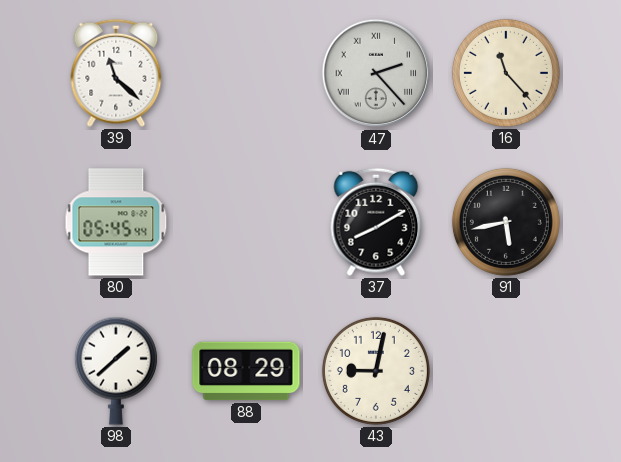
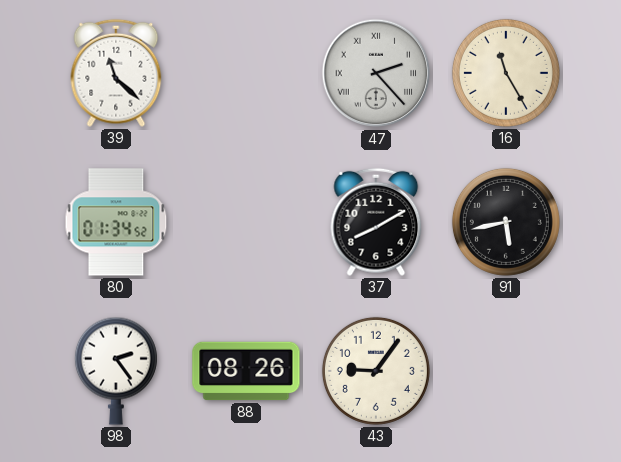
16: 11:23 -> 11:25
80: 05:45 -> 01:34
98: 1:38 -> 2:24
88: 08:29 -> 08:26
43: 9:02 -> 9:06
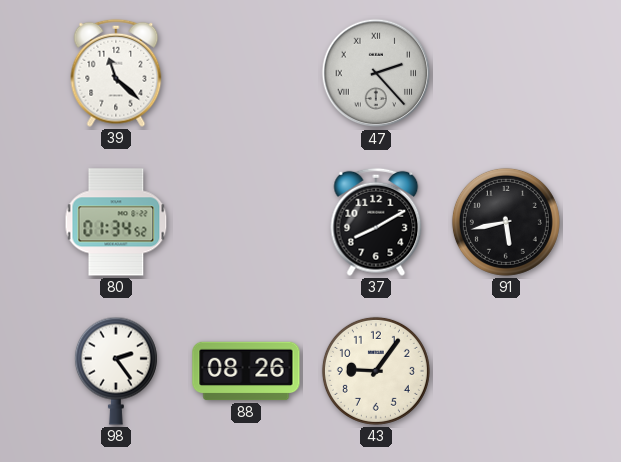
16: 11:25 -> none
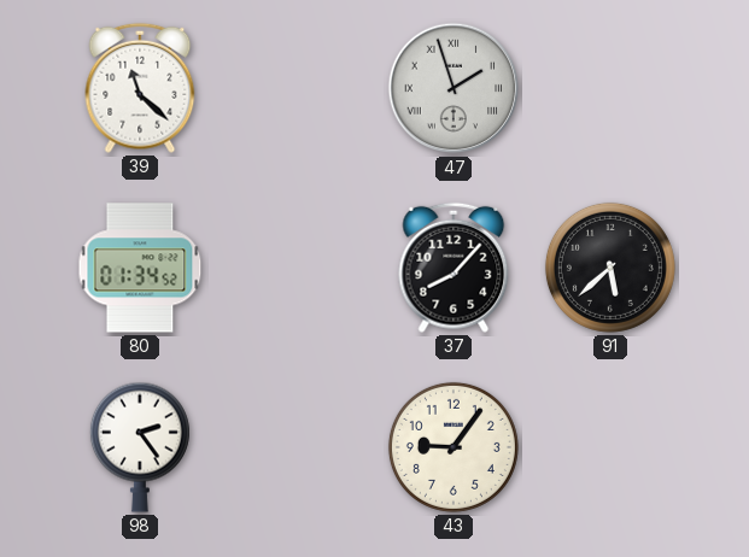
47: 2:23 -> 1:57
37: 8:10 -> 8:07
91: 5:43 -> 5:38
88: 08:26 -> none
